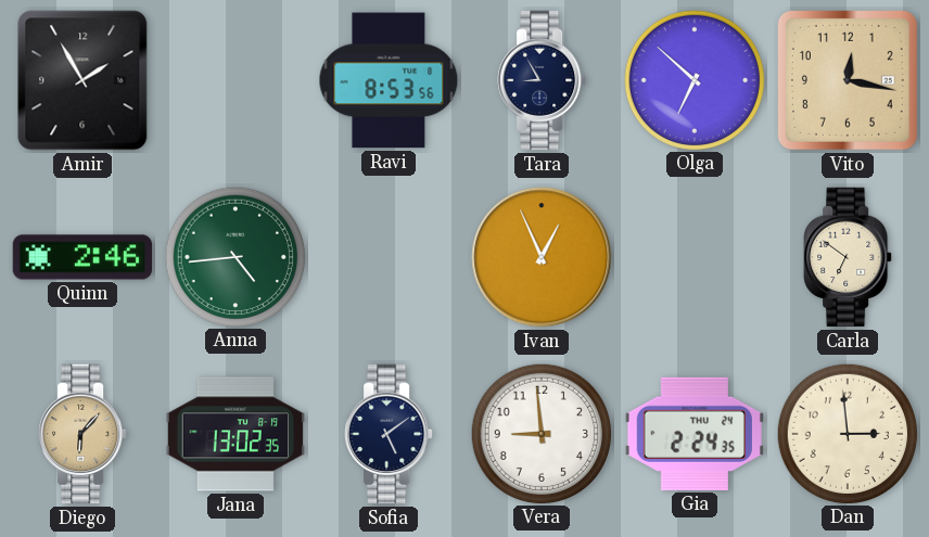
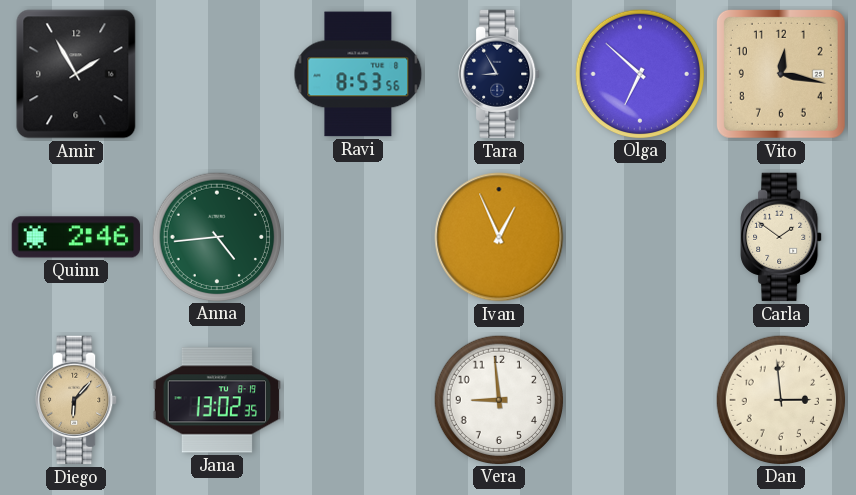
Carla: 6:51 -> 1:51
Sofia: 5:09 -> none
Gia: 2:24 -> none
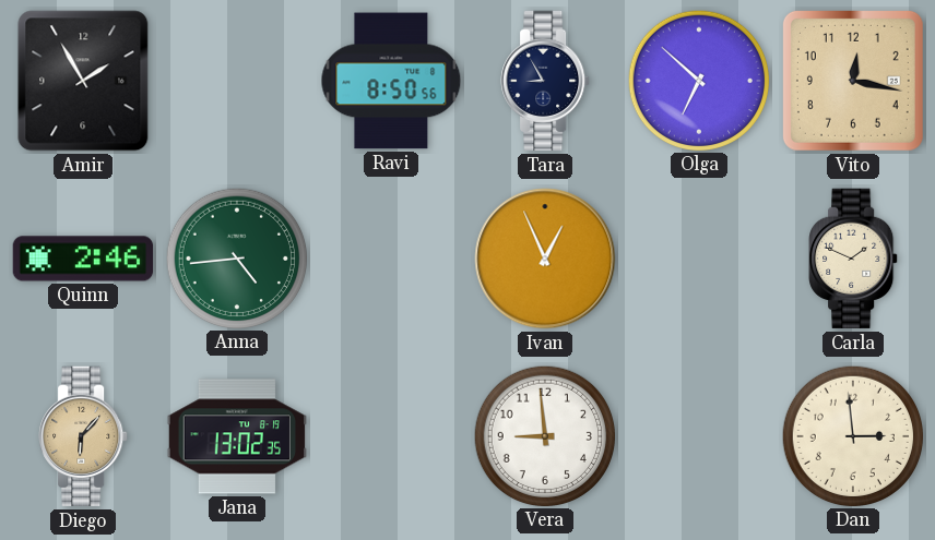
Ravi: 8:53 -> 8:50
Carla: 1:51 -> 1:49
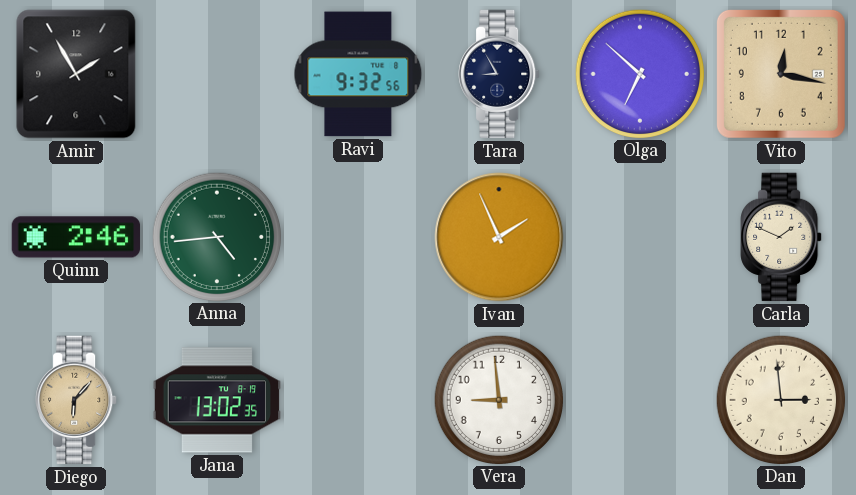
Ravi: 8:50 -> 9:32
Ivan: 12:56 -> 1:56
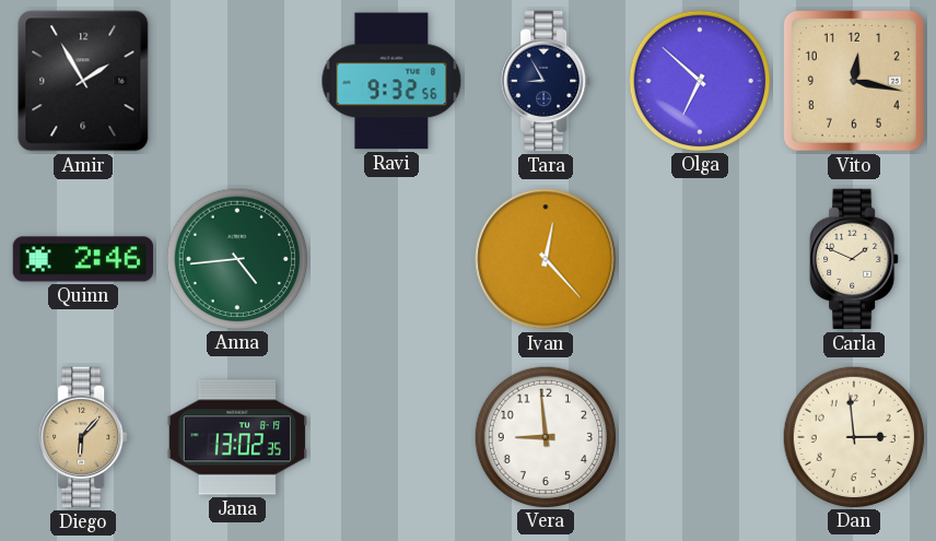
Ivan: 1:56 -> 12:23
